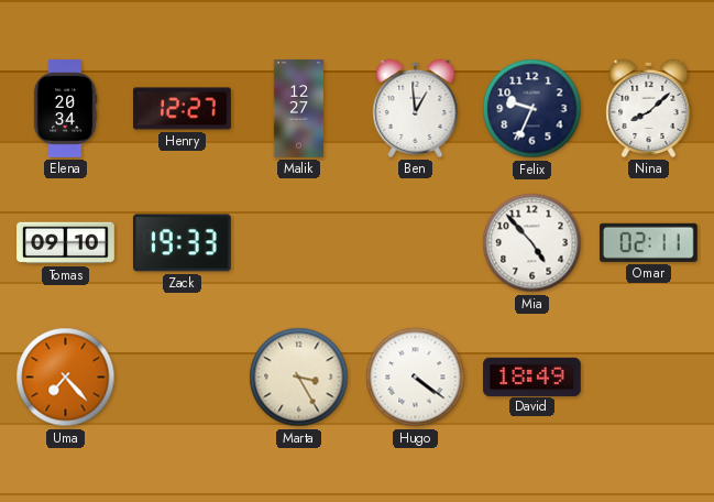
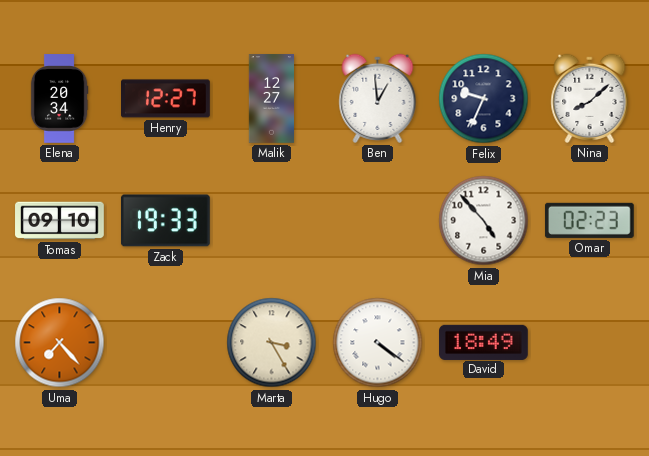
Omar: 02:11 -> 02:23
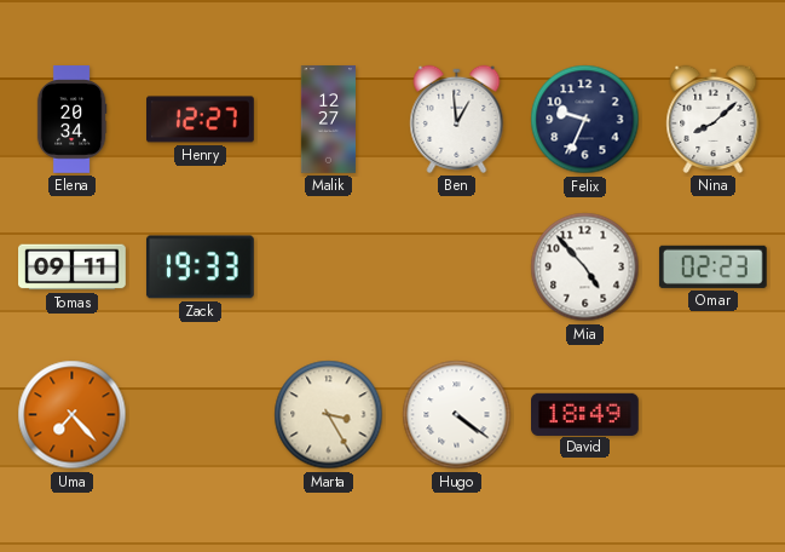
Tomas: 09:10 -> 09:11
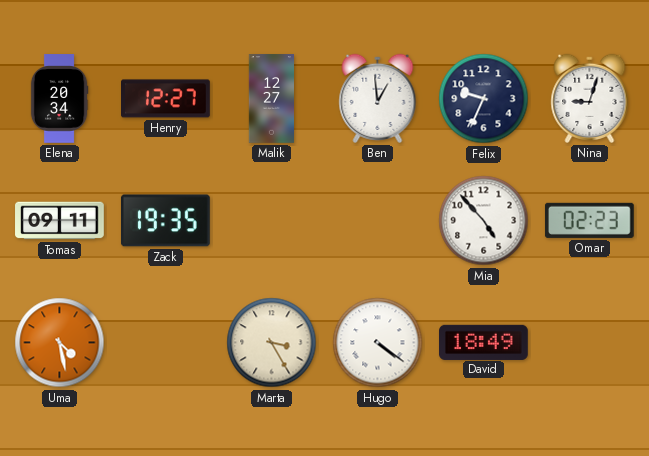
Nina: 8:08 -> 9:03
Zack: 19:33 -> 19:35
Uma: 7:23 -> 4:28
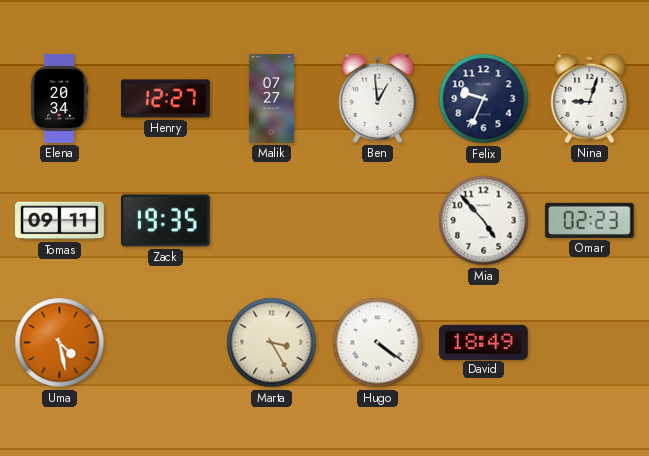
Malik: 12:27 -> 07:27
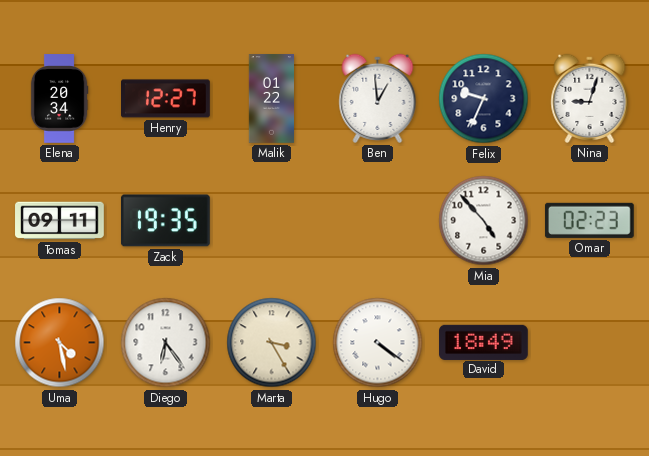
Malik: 07:27 -> 01:22
Diego: none -> 6:24
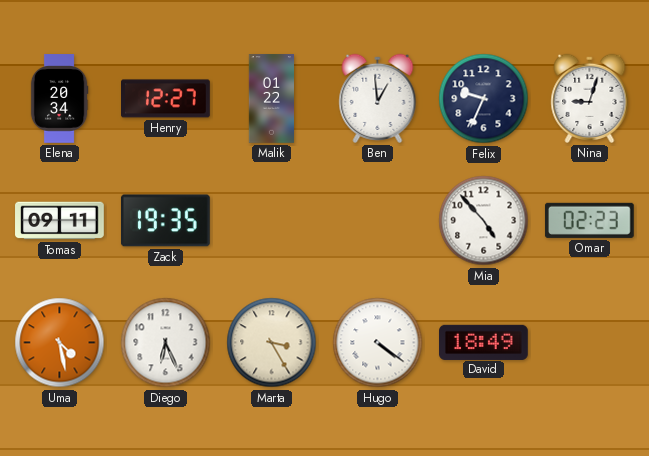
Diego: 6:24 -> 6:26
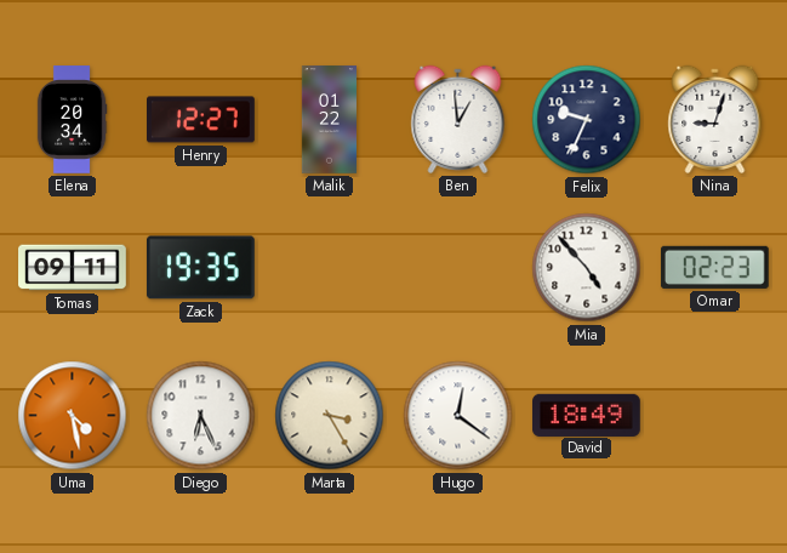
Hugo: 4:21 -> 12:21
